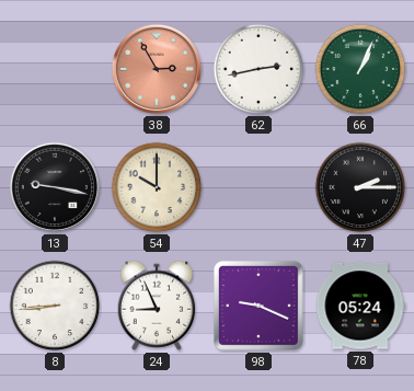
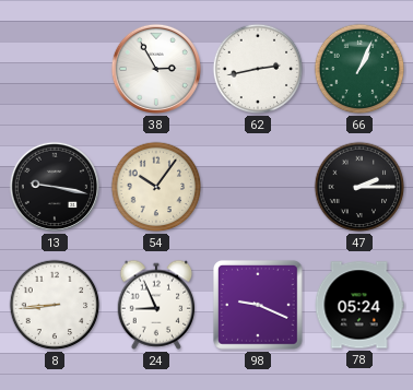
38 dial: salmon -> white
54: 10:00 -> 10:06
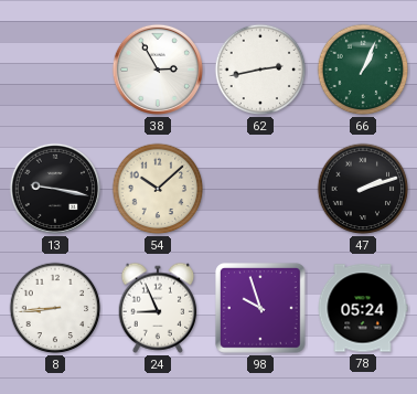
54: 10:06 -> 10:08
47: 2:15 -> 2:12
98: 9:19 -> 9:57
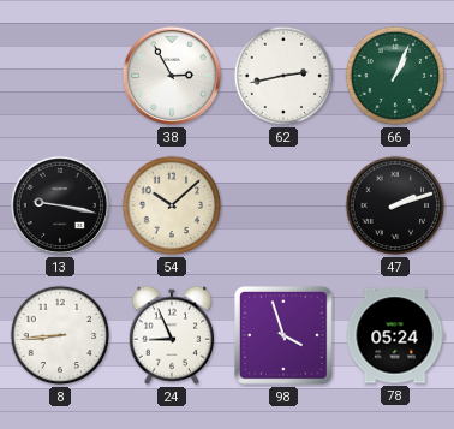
98: 9:57 -> 3:57
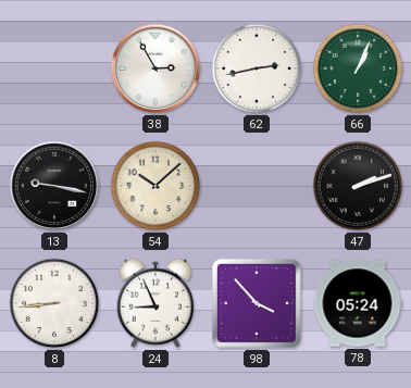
98: 3:57 -> 3:53
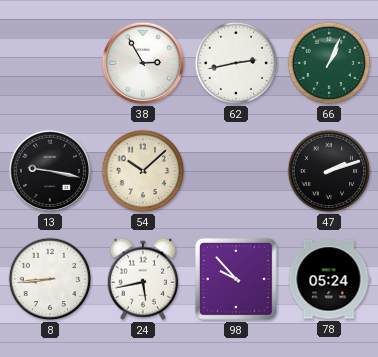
24: 8:56 -> 5:43
98: 3:53 -> 9:53
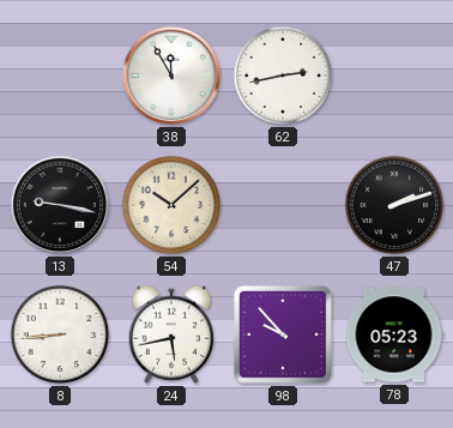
38: 2:55 -> 11:55
66: 1:04 -> none
78: 05:24 -> 05:23
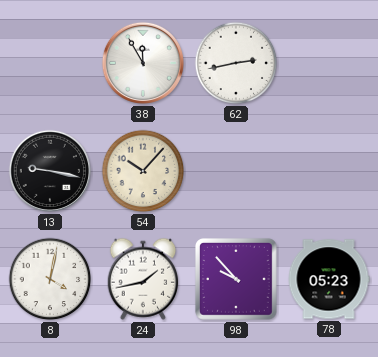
54: 10:08 -> 10:07
47: 2:12 -> none
8: 8:44 -> 4:02
24: 5:43 -> 1:43
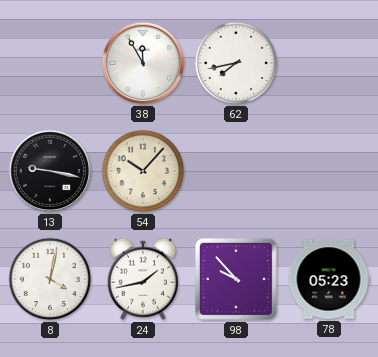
62: 2:43 -> 7:43
